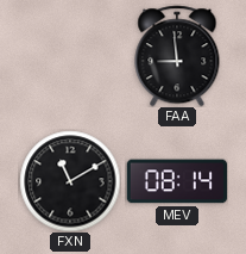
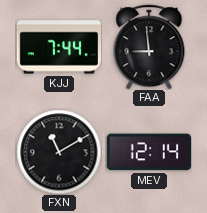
KJJ: none -> 7:44
MEV: 08:14 -> 12:14
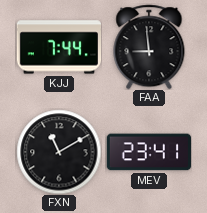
MEV: 12:14 -> 23:41
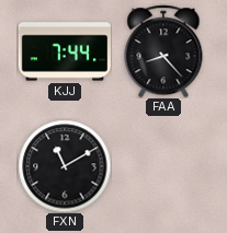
FAA: 8:59 -> 8:23
MEV: 23:41 -> none
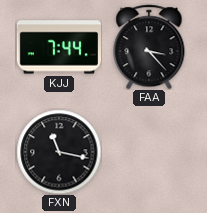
FAA: 8:23 -> 3:23
FXN: 11:10 -> 11:17
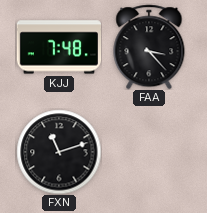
KJJ: 7:44 -> 7:48
FXN: 11:17 -> 11:12
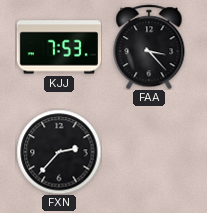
KJJ: 7:48 -> 7:53
FXN: 11:12 -> 2:37
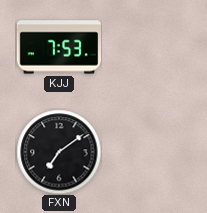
FAA: 3:23 -> none
FXN: 2:37 -> 7:09
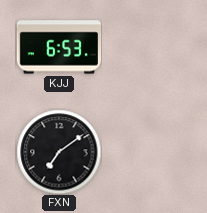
KJJ: 7:53 -> 6:53
